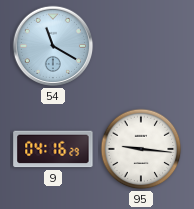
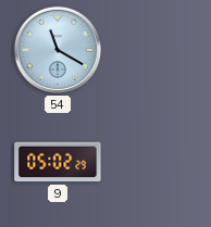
9: 04:16 -> 05:02
95: 9:16 -> none
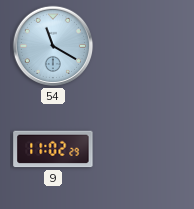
9: 05:02 -> 11:02
